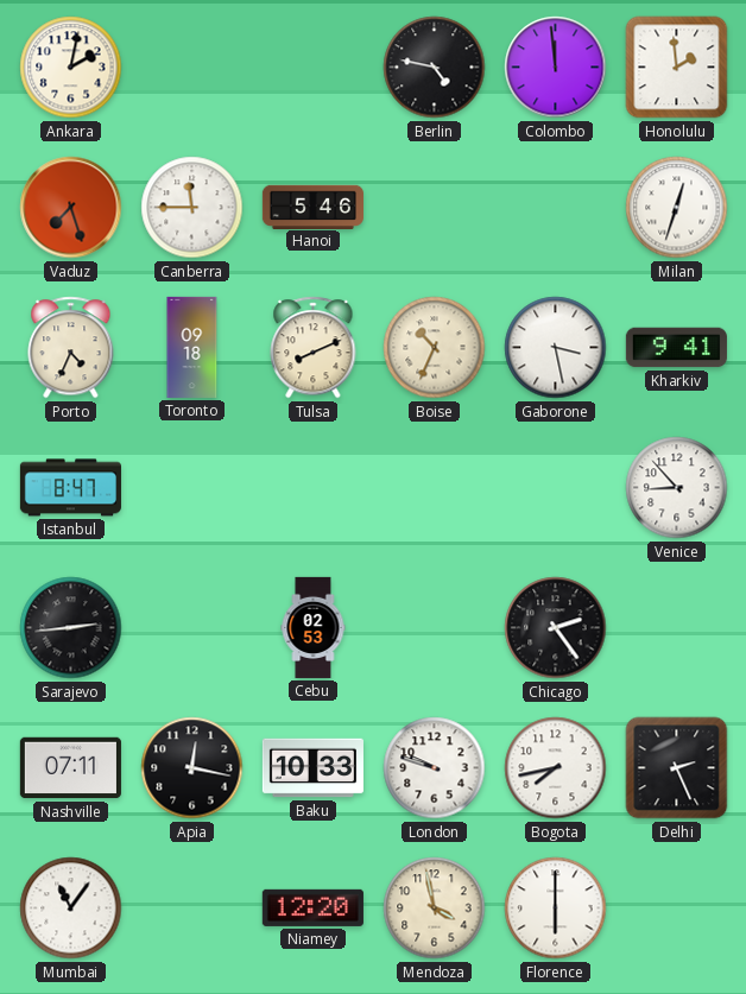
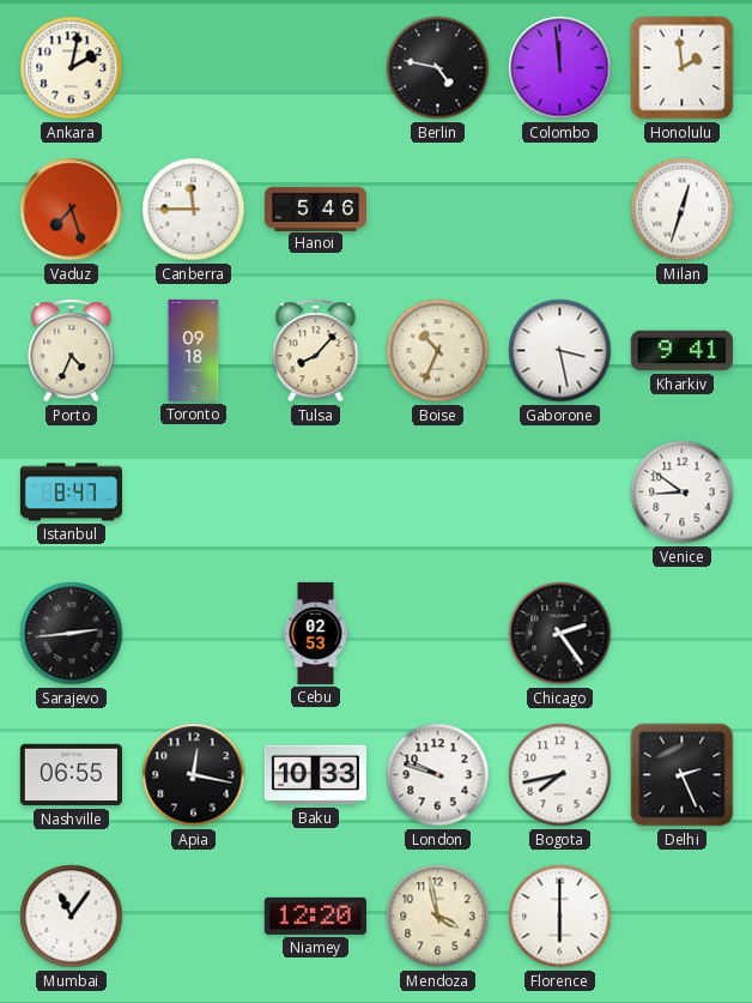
Tulsa: 8:11 -> 8:07
Venice: 8:53 -> 8:51
Nashville: 07:11 -> 06:55
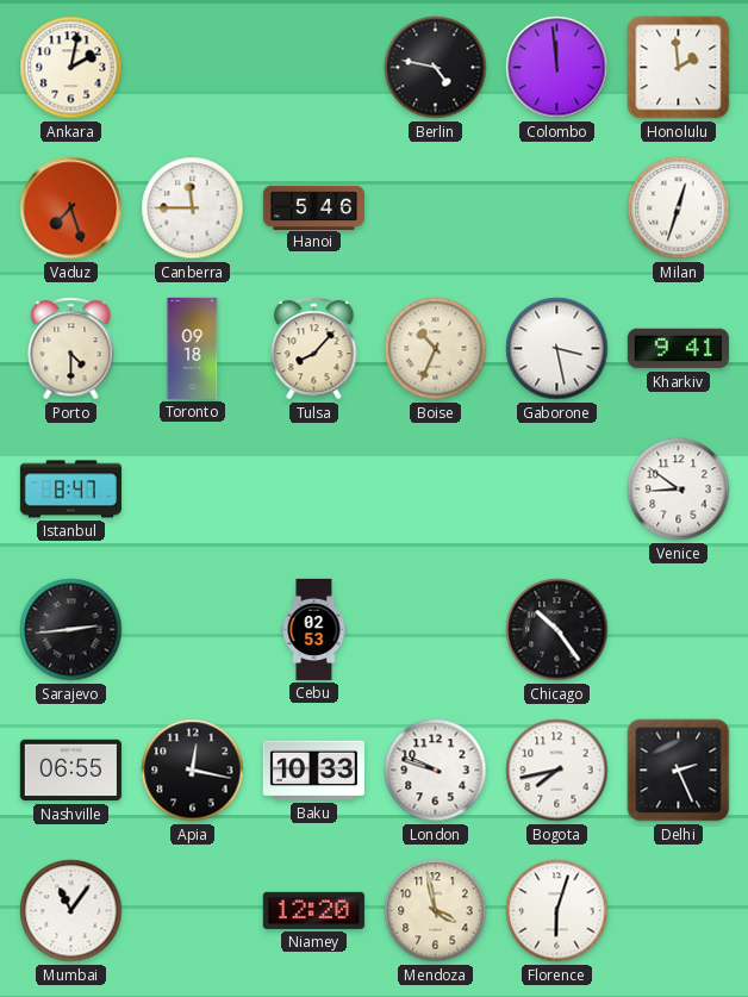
Porto: 4:34 -> 4:30
Chicago: 2:24 -> 10:24
Florence: 6:00 -> 6:03
